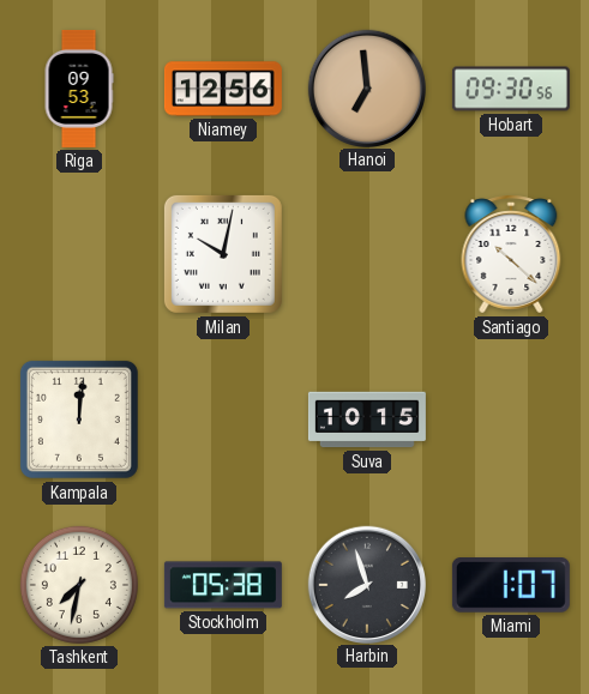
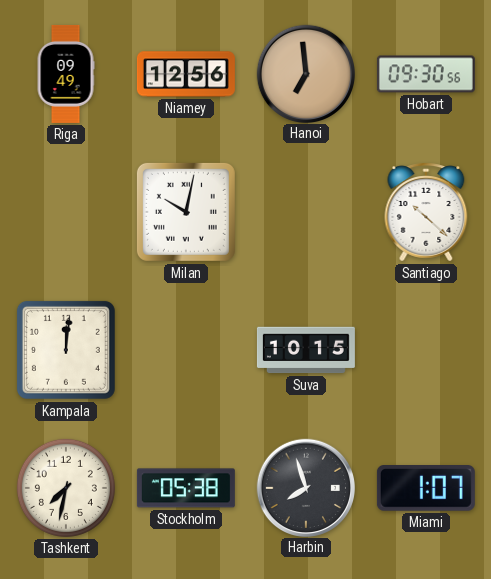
Riga: 09:53 -> 09:49
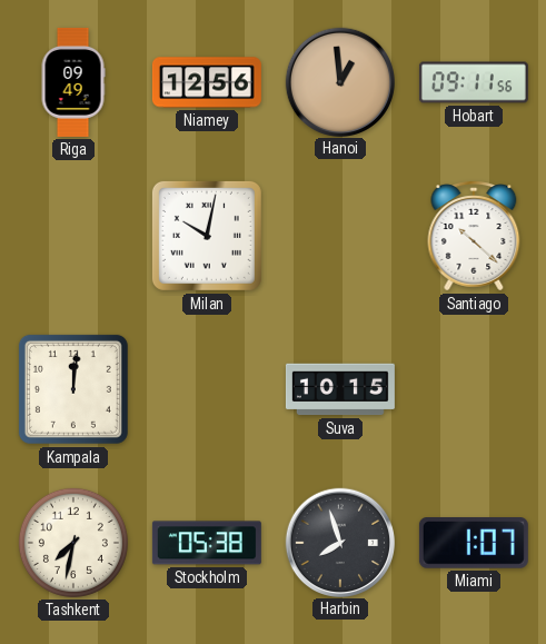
Hanoi: 6:59 -> 12:59
Hobart: 09:30 -> 09:11
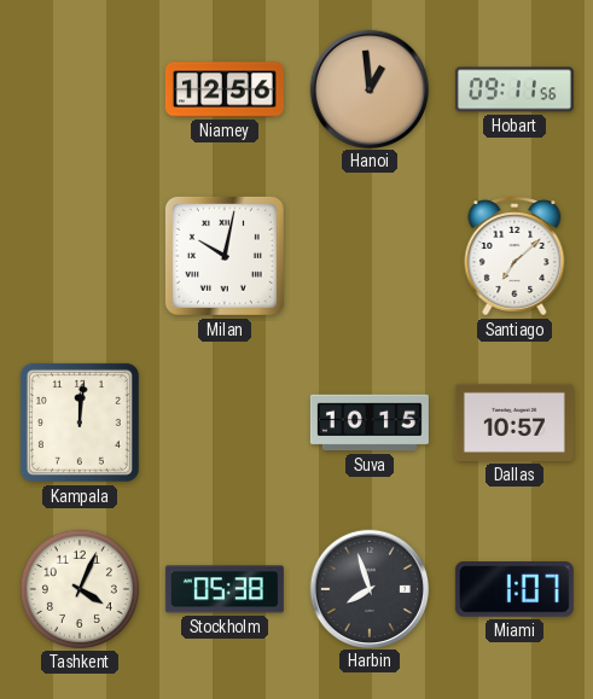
Riga: 09:49 -> none
Santiago: 10:22 -> 7:08
Dallas: none -> 10:57
Tashkent: 7:32 -> 4:04
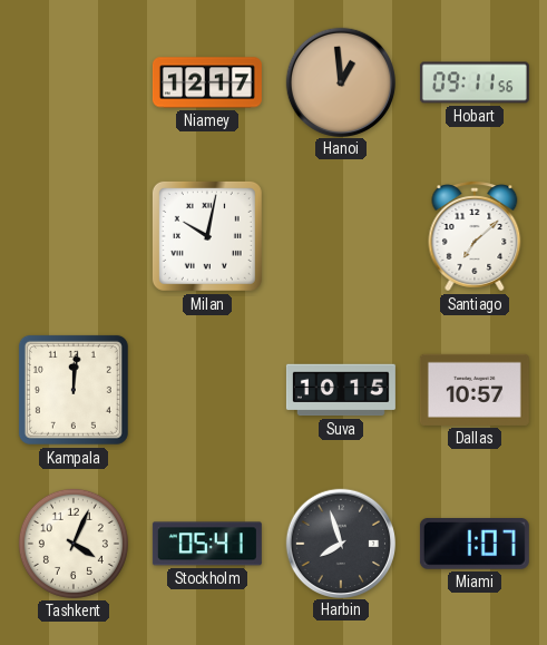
Niamey: 12:56 -> 12:17
Stockholm: 05:38 -> 05:41
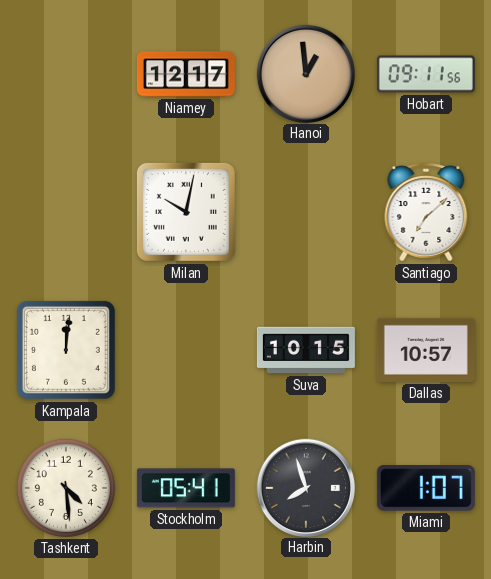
Tashkent: 4:04 -> 4:29
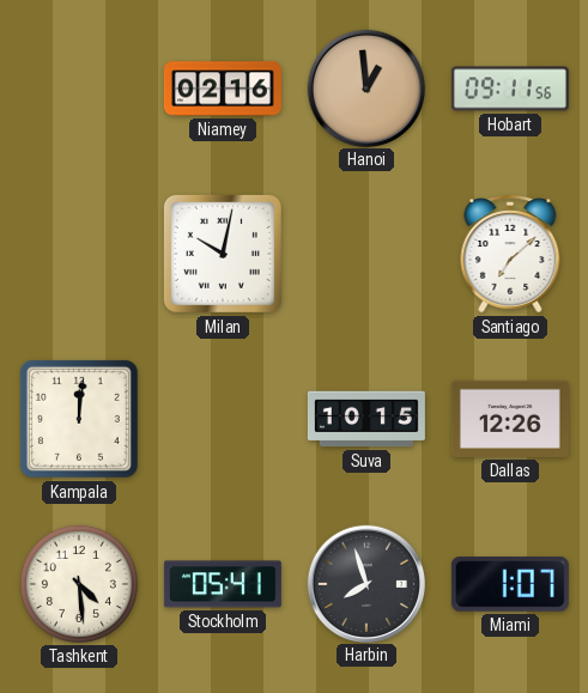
Niamey: 12:17 -> 02:16
Dallas: 10:57 -> 12:26
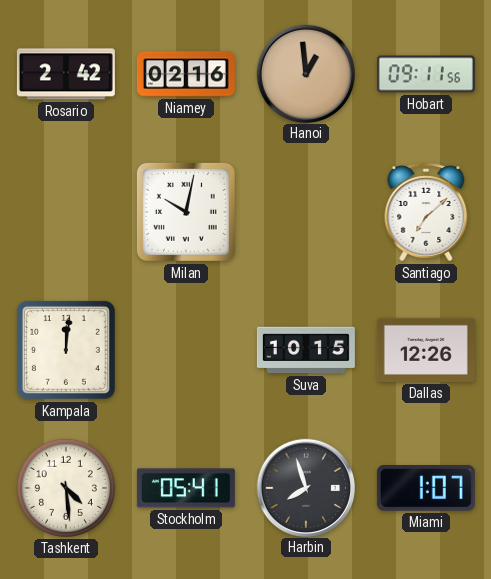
Rosario: none -> 2:42
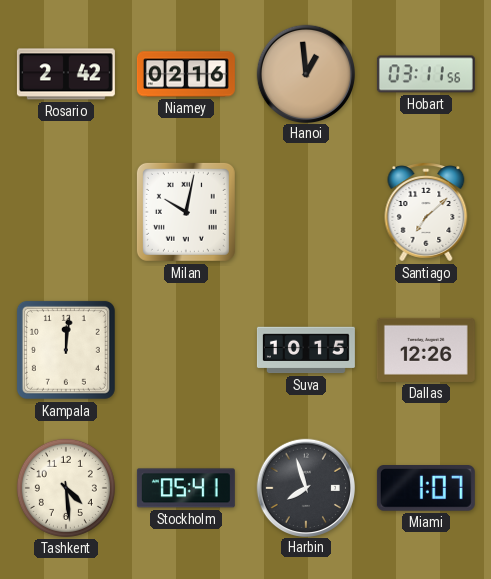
Hobart: 09:11 -> 03:11
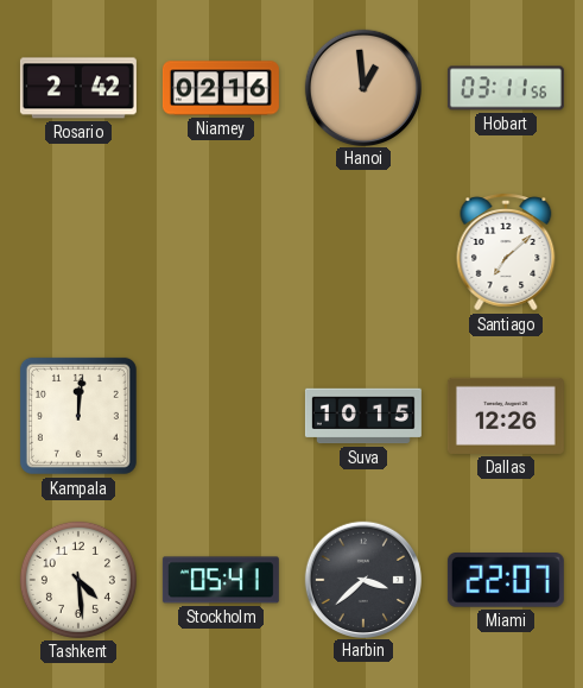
Milan: 10:02 -> none
Harbin: 7:57 -> 3:38
Miami: 1:07 -> 22:07
